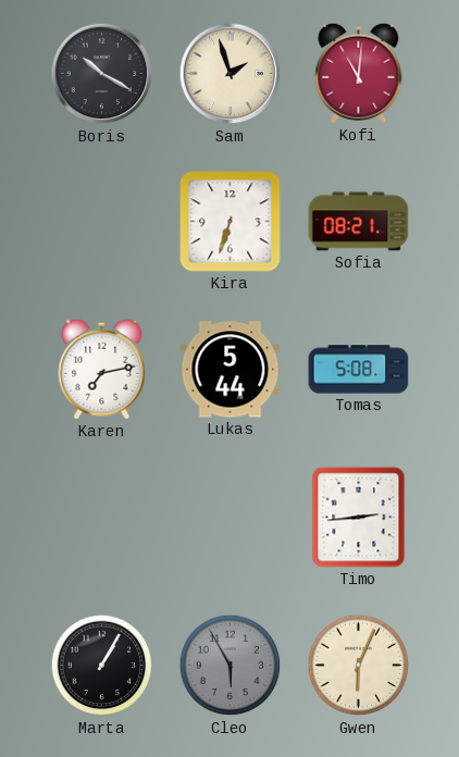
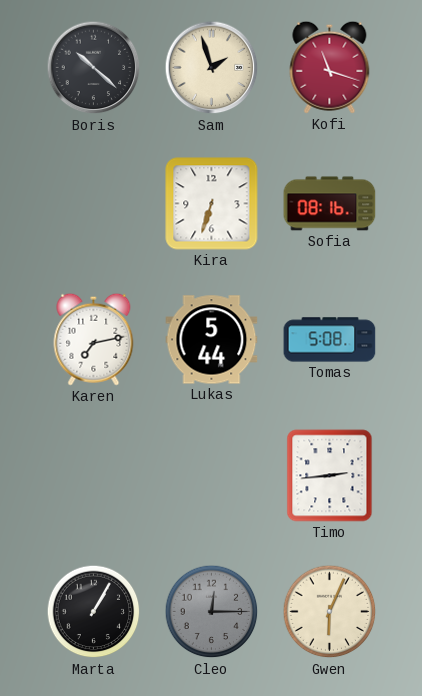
Boris: 10:20 -> 10:22
Kofi: 11:01 -> 11:18
Sofia: 08:21 -> 08:16
Cleo: 5:55 -> 12:15
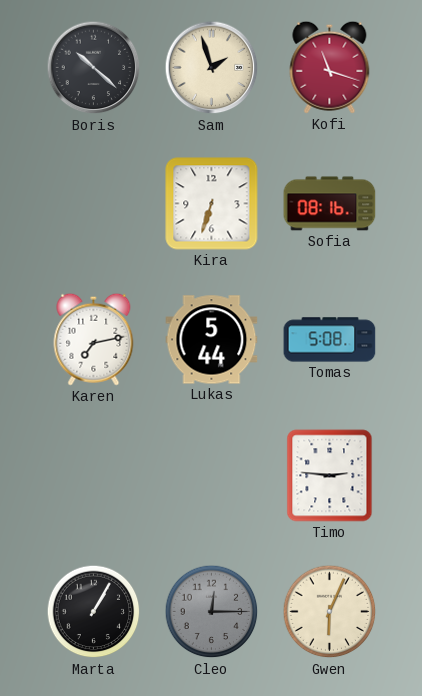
Timo: 2:44 -> 2:46
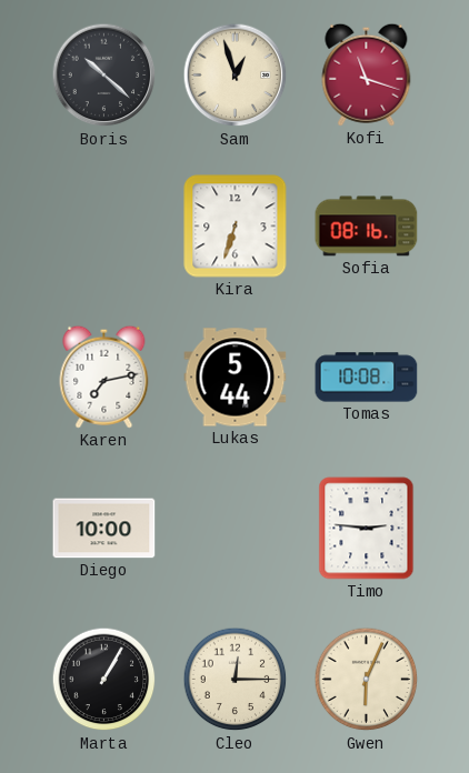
Sam: 1:57 -> 12:57
Tomas: 5:08 -> 10:08
Diego: none -> 10:00
Cleo dial: grey -> cream
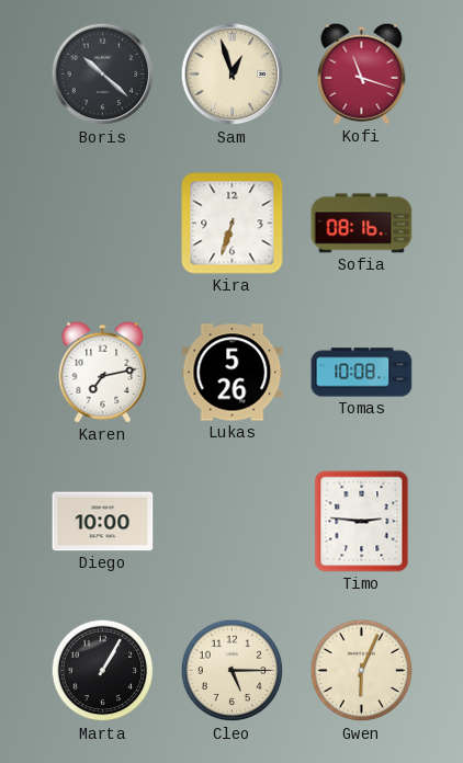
Lukas: 5:44 -> 5:26
Cleo: 12:15 -> 5:15
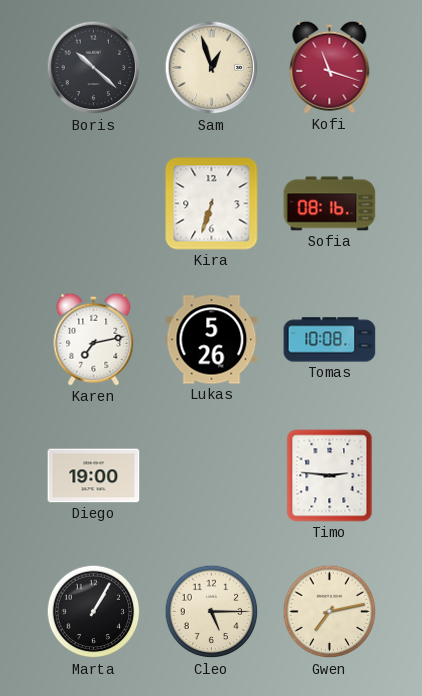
Diego: 10:00 -> 19:00
Gwen: 6:04 -> 7:13
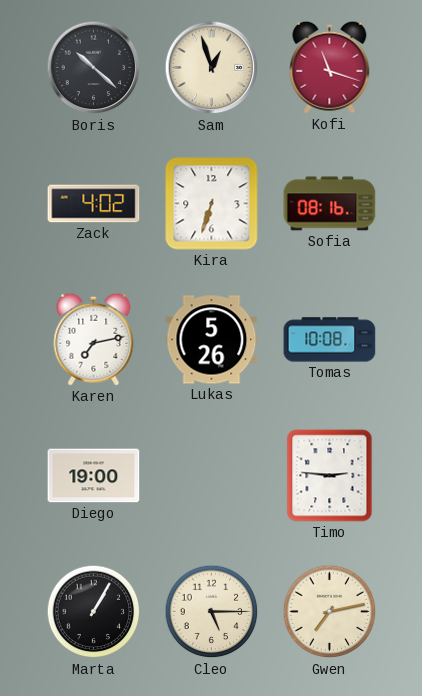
Zack: none -> 4:02
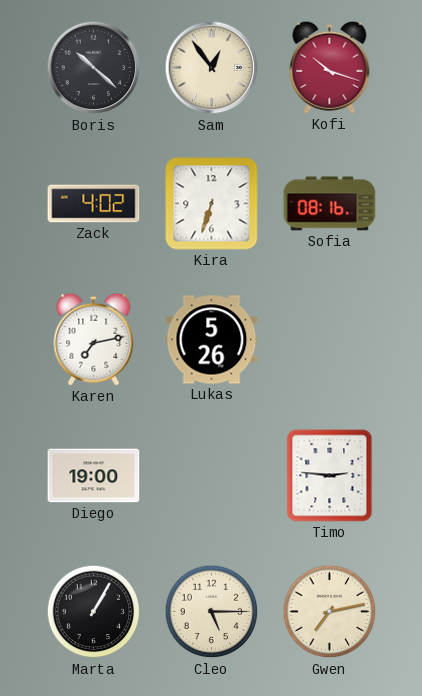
Sam: 12:57 -> 12:54
Kofi: 11:18 -> 10:18
Tomas: 10:08 -> none
